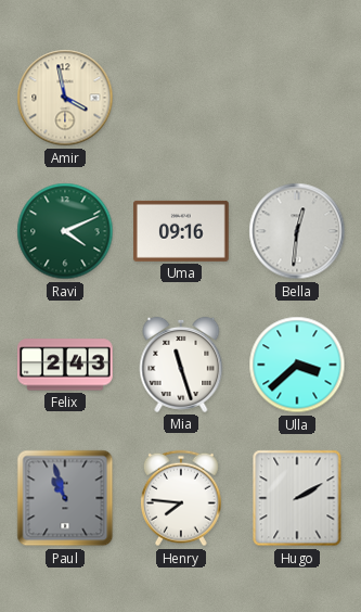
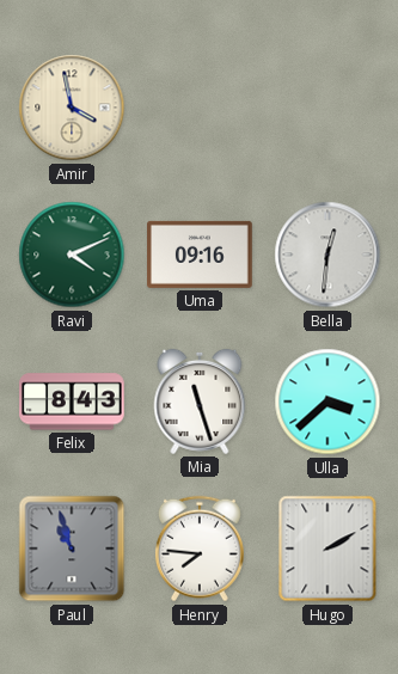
Felix: 2:43 -> 8:43
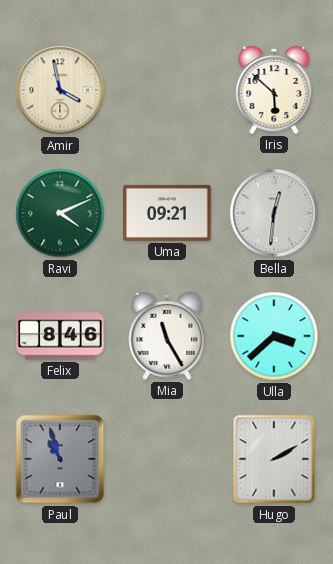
Iris: none -> 5:52
Uma: 09:16 -> 09:21
Felix: 8:43 -> 8:46
Mia: 11:27 -> 11:25
Henry: 7:46 -> none
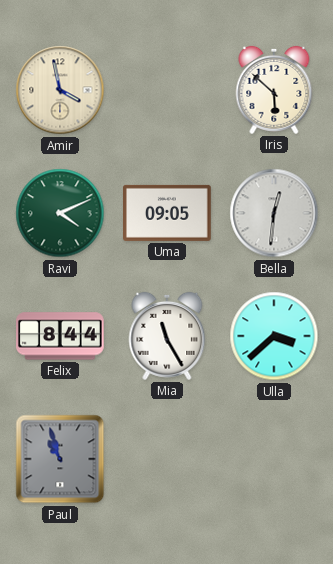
Uma: 09:21 -> 09:05
Felix: 8:46 -> 8:44
Hugo: 2:10 -> none
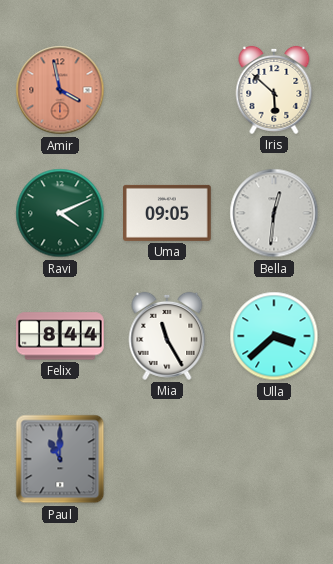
Amir dial: cream -> salmon
Paul: 10:57 -> 11:00
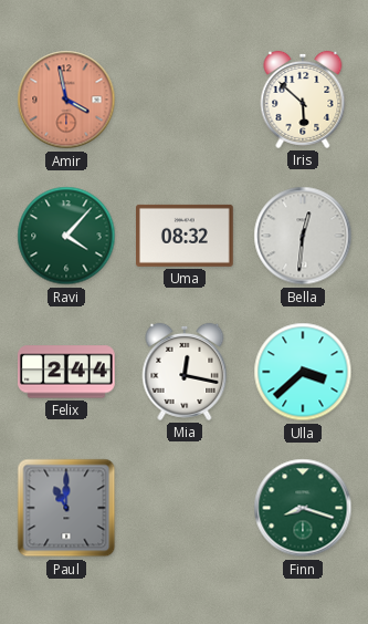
Ravi: 4:11 -> 4:07
Uma: 09:05 -> 08:32
Felix: 8:44 -> 2:44
Mia: 11:25 -> 12:17
Finn: none -> 8:18
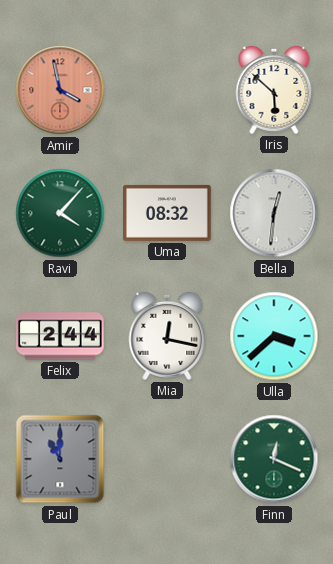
Finn: 8:18 -> 12:19
